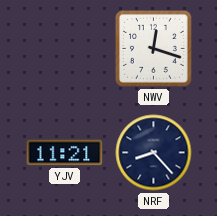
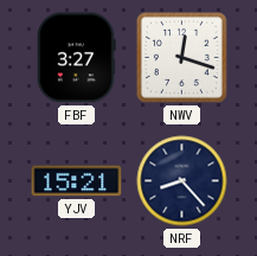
FBF: none -> 3:27
YJV: 11:21 -> 15:21
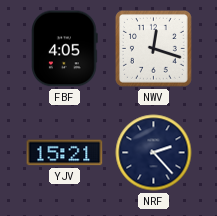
FBF: 3:27 -> 4:05
NRF: 8:23 -> 2:23
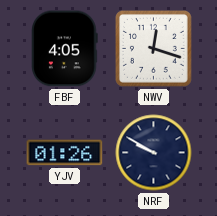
YJV: 15:21 -> 01:26
NRF: 2:23 -> 9:50
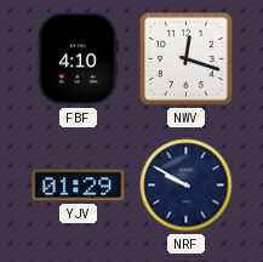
FBF: 4:05 -> 4:10
YJV: 01:26 -> 01:29
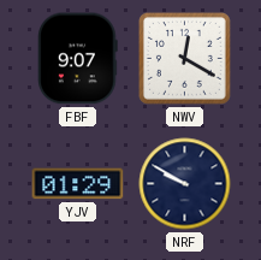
FBF: 4:10 -> 9:07
NWV: 12:18 -> 12:20
